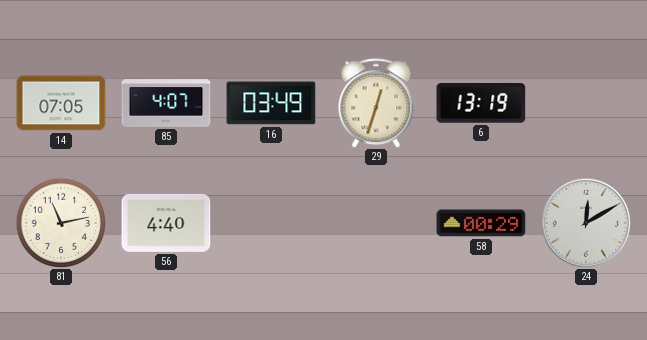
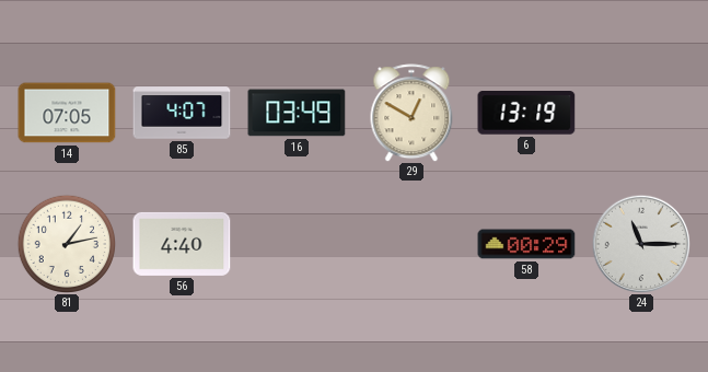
29: 12:33 -> 12:50
81: 11:13 -> 1:13
24: 12:10 -> 11:15
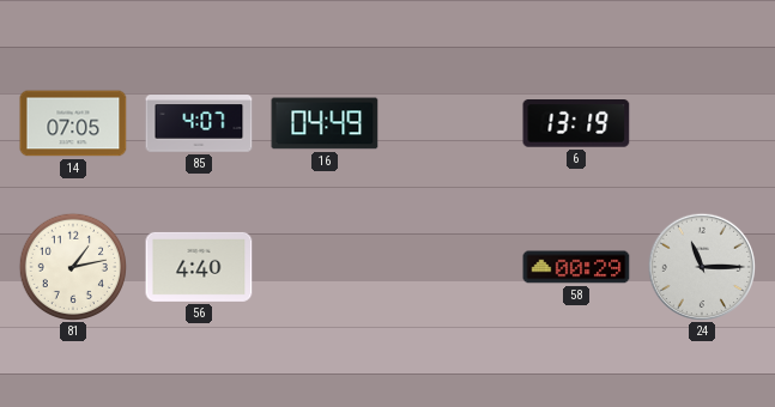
16: 03:49 -> 04:49
29: 12:50 -> none
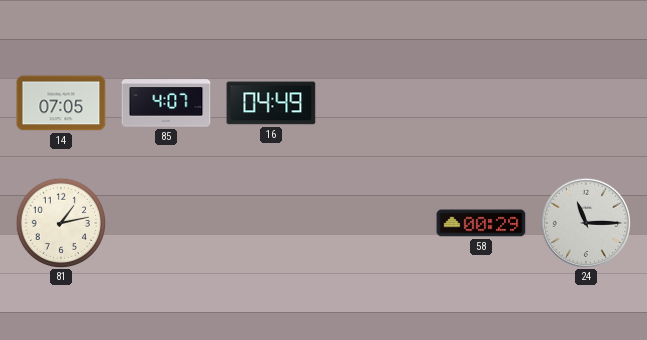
6: 13:19 -> none
56: 4:40 -> none
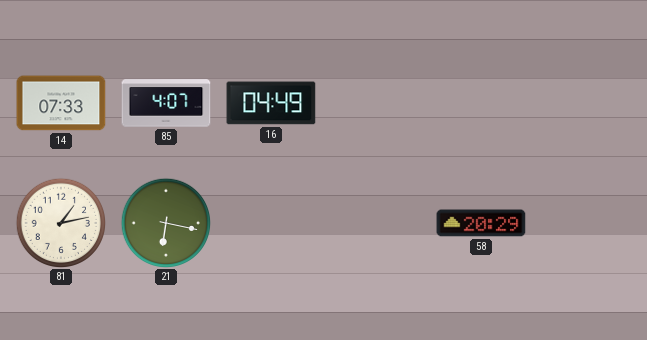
14: 07:05 -> 07:33
21: none -> 6:17
58: 00:29 -> 20:29
24: 11:15 -> none
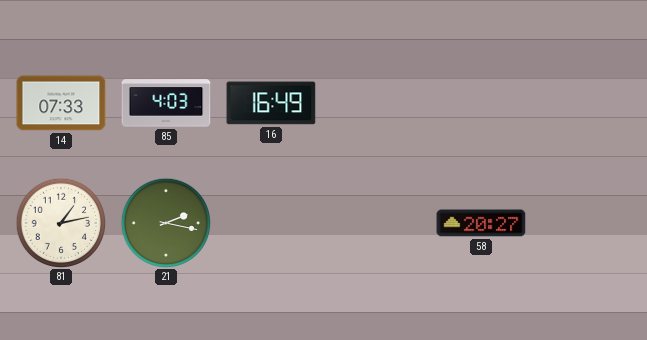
85: 4:07 -> 4:03
16: 04:49 -> 16:49
21: 6:17 -> 2:17
58: 20:29 -> 20:27
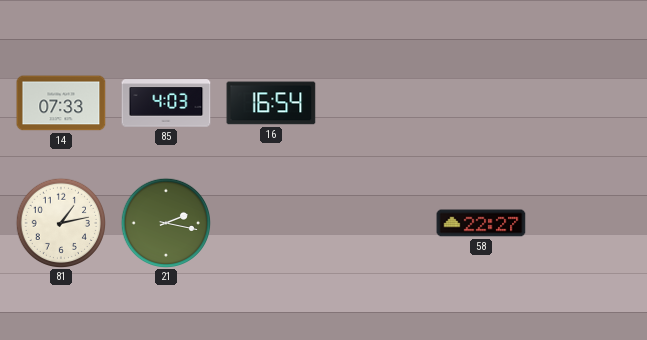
16: 16:49 -> 16:54
58: 20:27 -> 22:27
